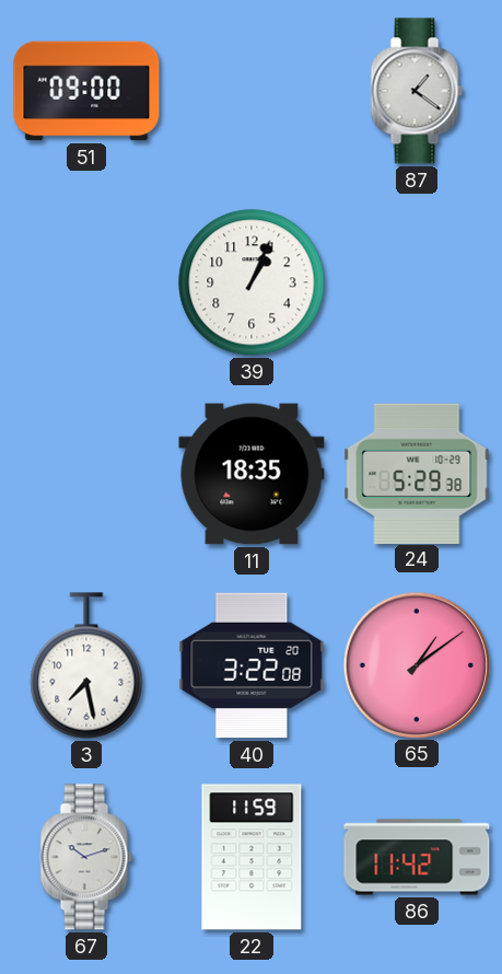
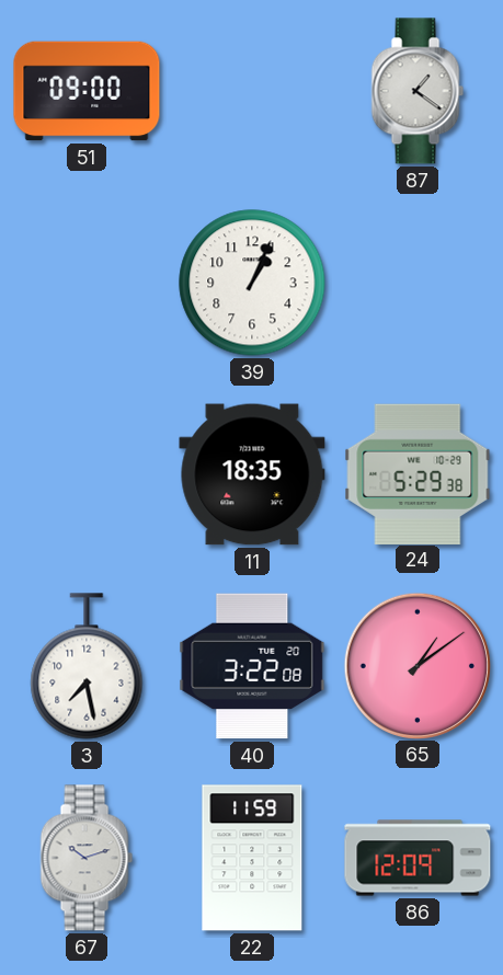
86: 11:42 -> 12:09
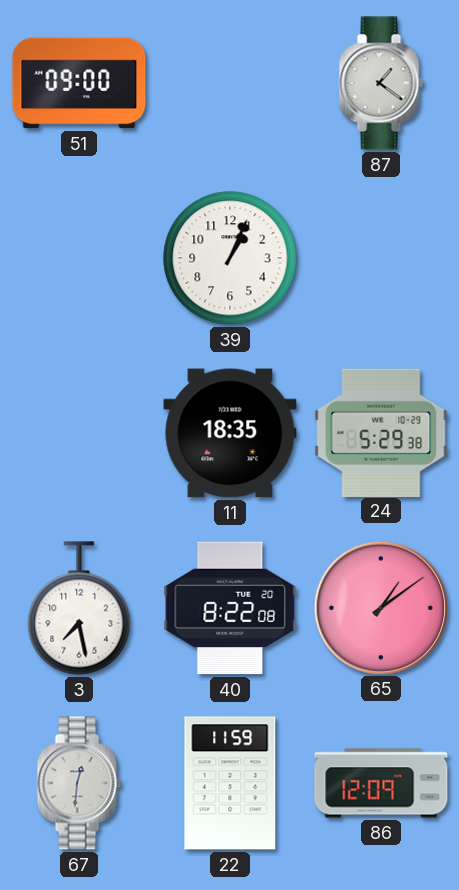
40: 3:22 -> 8:22
67: 10:12 -> 12:31
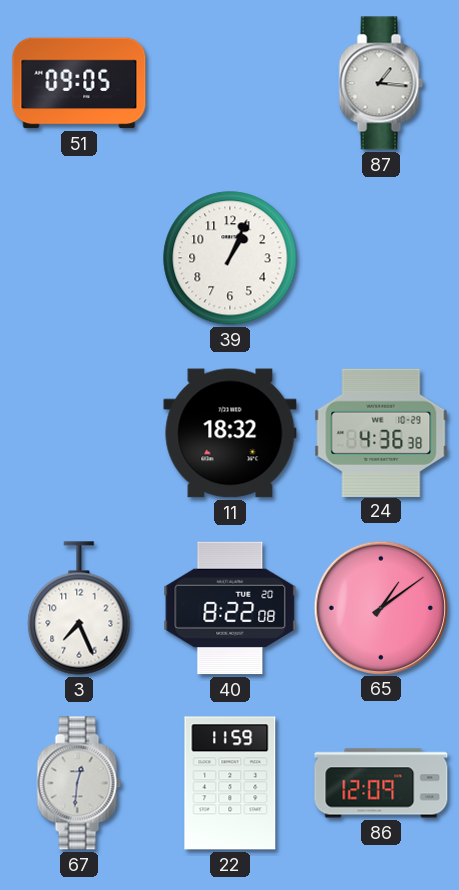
51: 09:00 -> 09:05
87: 1:21 -> 1:16
11: 18:35 -> 18:32
24: 5:29 -> 4:36
3: 7:28 -> 7:26
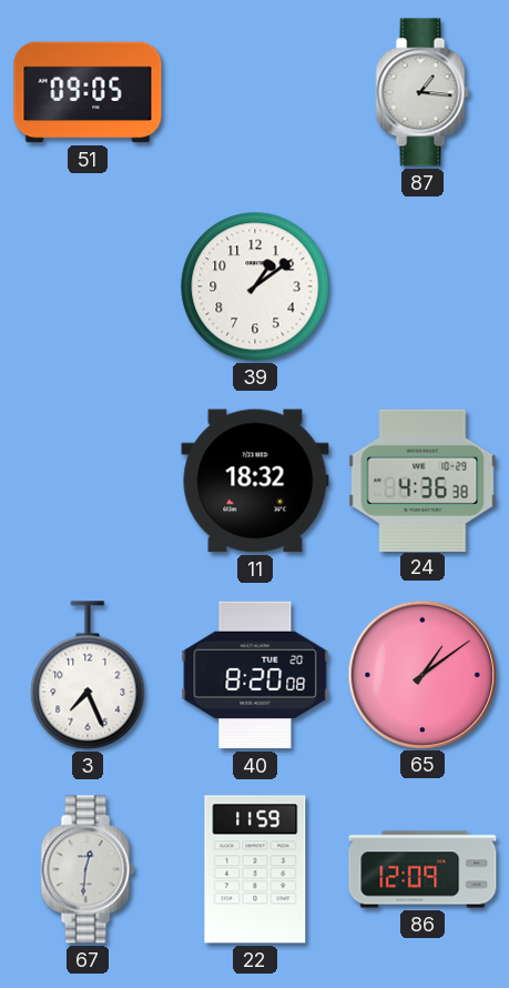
39: 1:04 -> 1:09
40: 8:22 -> 8:20
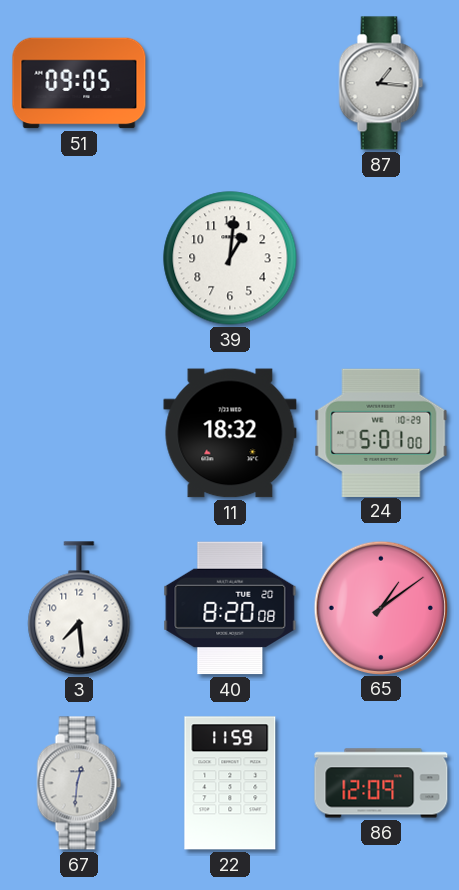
39: 1:09 -> 1:01
24: 4:36 -> 5:01
3: 7:26 -> 7:29
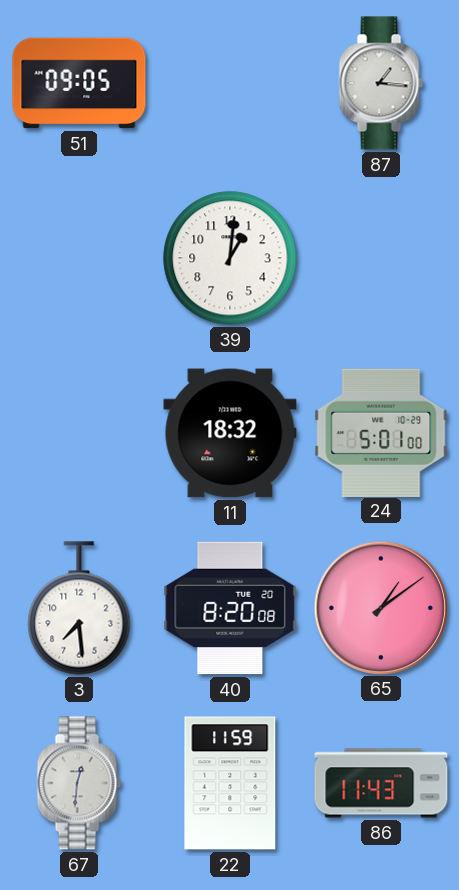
86: 12:09 -> 11:43
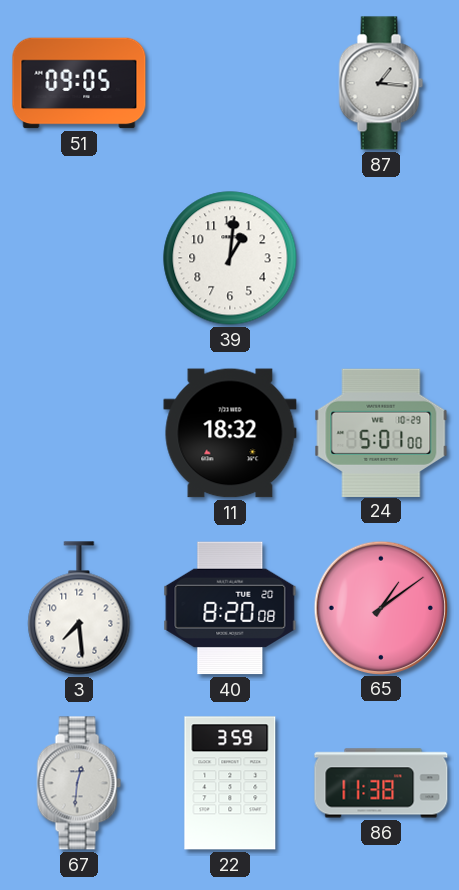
22: 11:59 -> 3:59
86: 11:43 -> 11:38
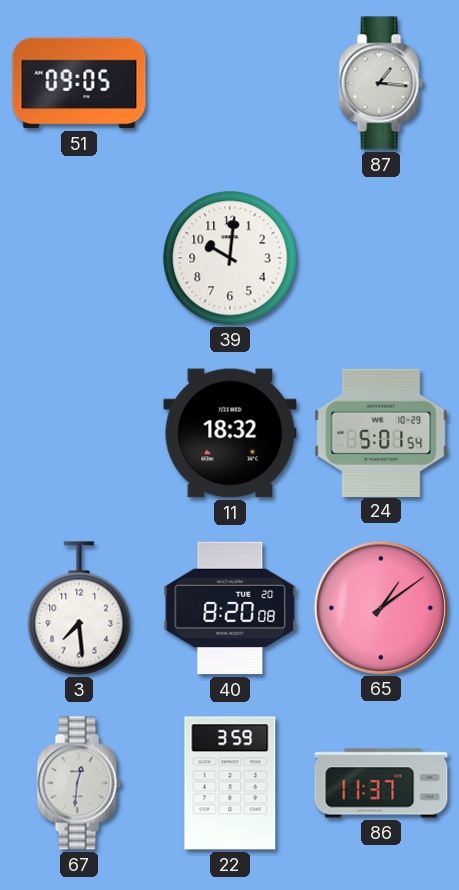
39: 1:01 -> 10:01
24: 5:01:00 -> 5:01:54
86: 11:38 -> 11:37
